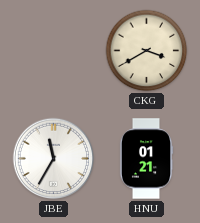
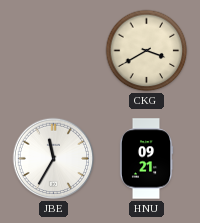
HNU: 01:21 -> 09:21
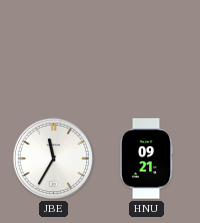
CKG: 3:40 -> none
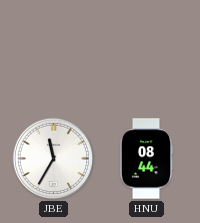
HNU: 09:21 -> 08:44
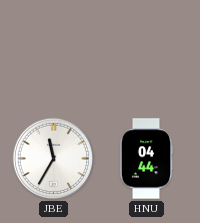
HNU: 08:44 -> 04:44
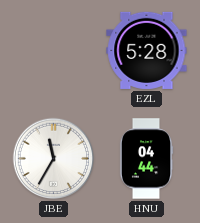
EZL: none -> 5:28
